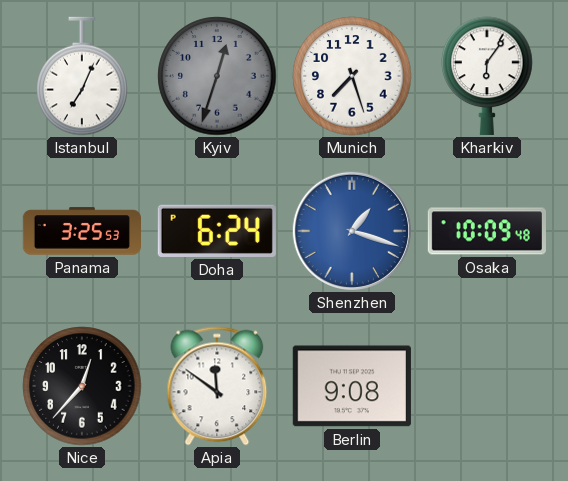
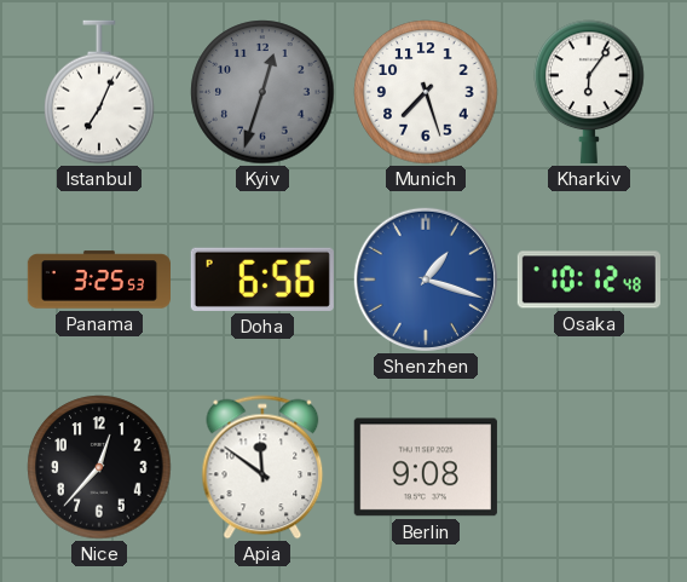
Doha: 6:24 -> 6:56
Osaka: 10:09 -> 10:12
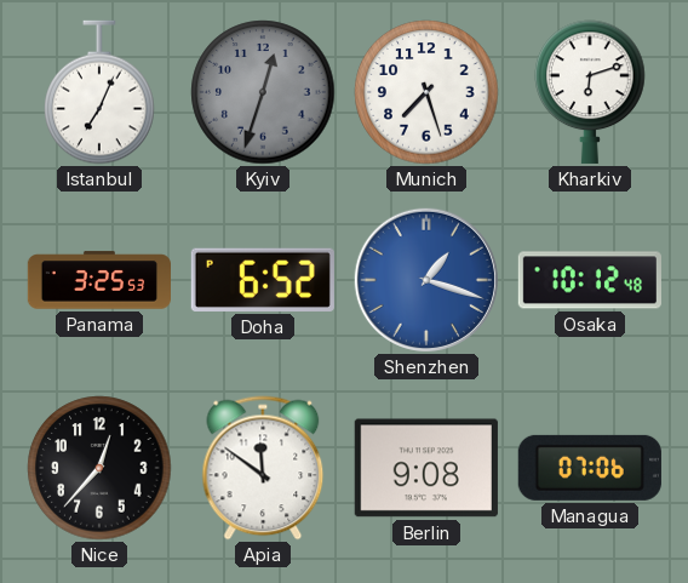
Kharkiv: 6:06 -> 6:12
Doha: 6:56 -> 6:52
Managua: none -> 07:06
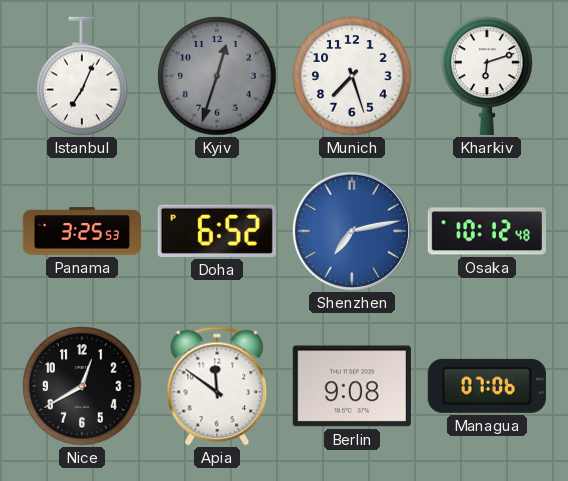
Shenzhen: 1:18 -> 7:13
Nice: 12:37 -> 12:40
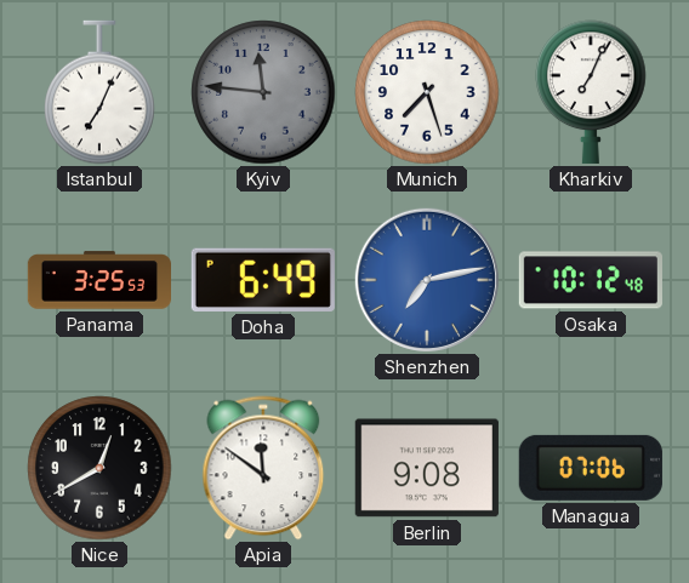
Kyiv: 12:33 -> 11:46
Kharkiv: 6:12 -> 7:04
Doha: 6:52 -> 6:49
